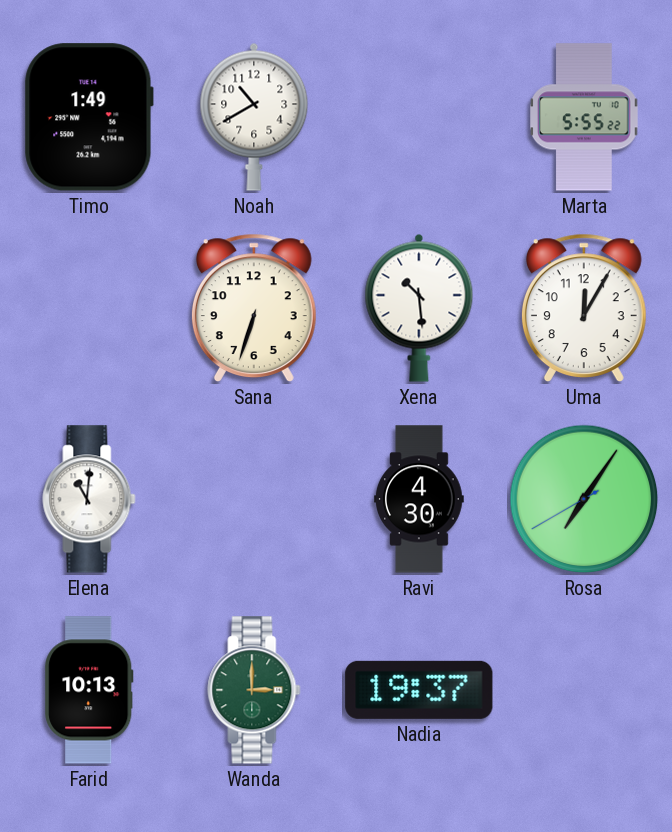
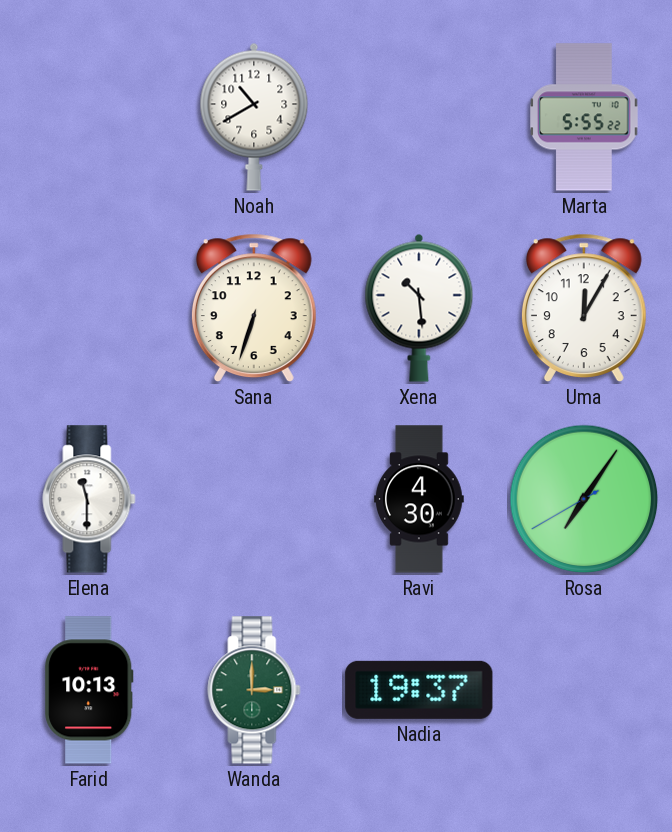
Timo: 1:49 -> none
Elena: 11:01 -> 11:30
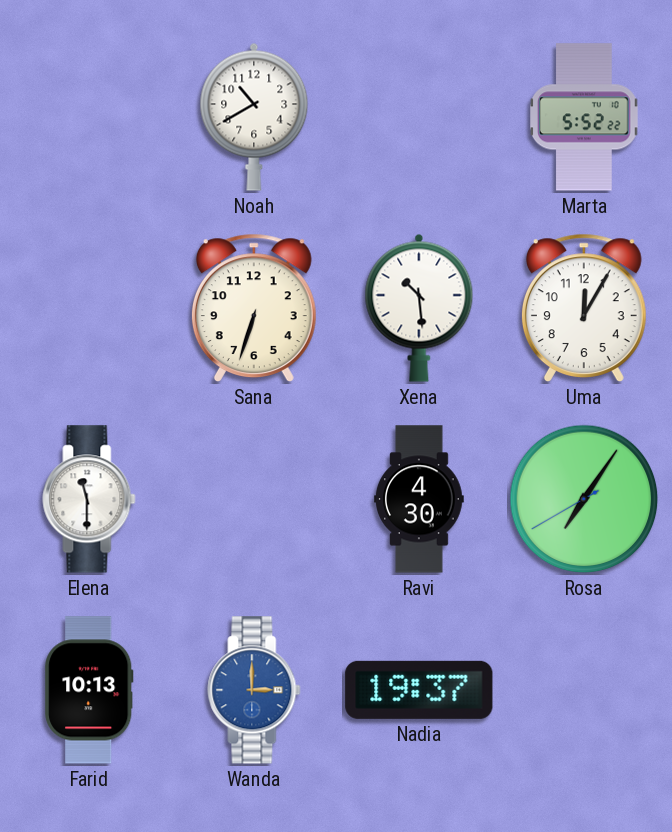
Marta: 5:55 -> 5:52
Wanda dial: green -> blue
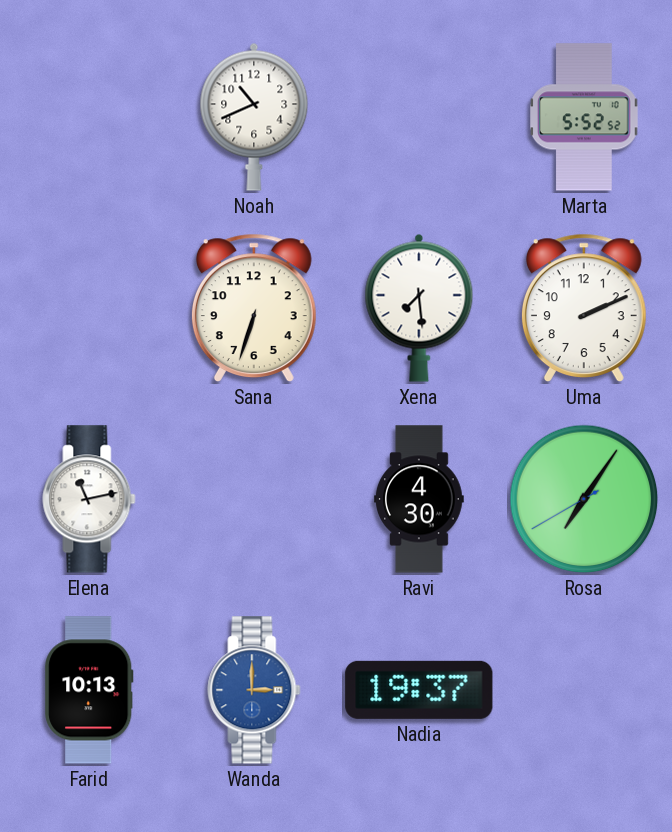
Noah: 10:40 -> 10:41
Marta: 5:52:22 -> 5:52:52
Xena: 10:29 -> 7:29
Uma: 12:05 -> 2:11
Elena: 11:30 -> 11:13
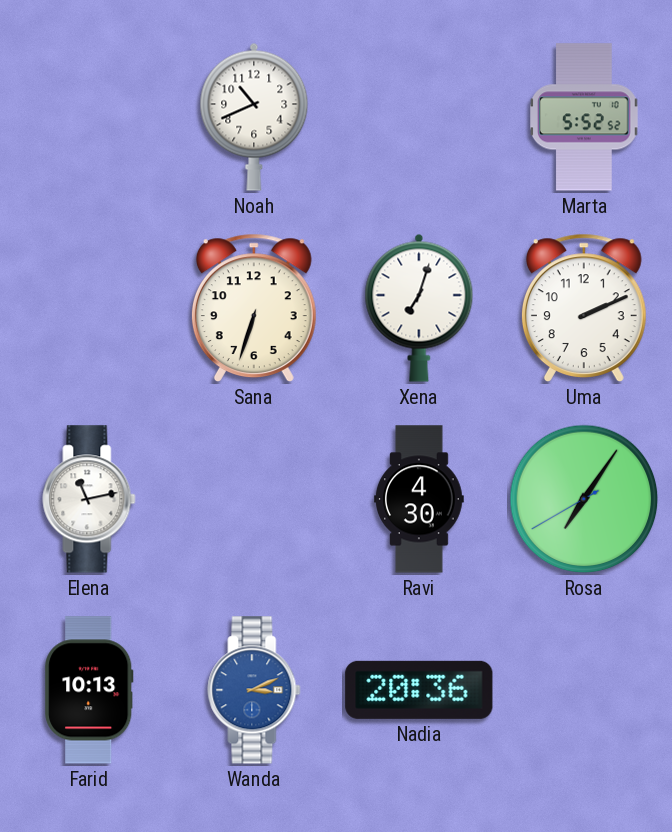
Xena: 7:29 -> 7:03
Wanda: 3:00 -> 3:11
Nadia: 19:37 -> 20:36
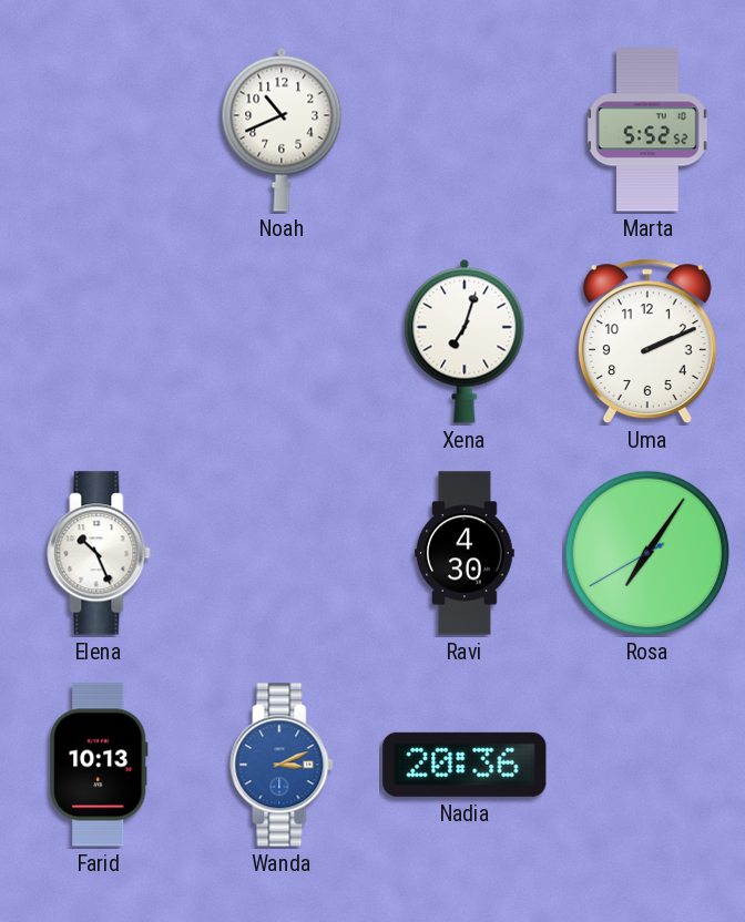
Sana: 6:33 -> none
Elena: 11:13 -> 10:26
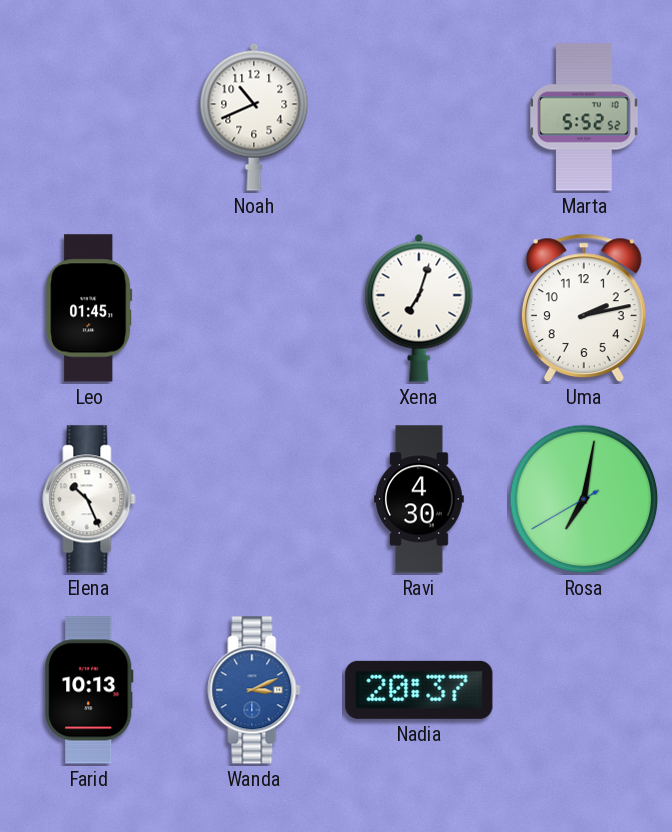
Leo: none -> 01:45
Uma: 2:11 -> 2:13
Rosa: 7:05 -> 7:01
Nadia: 20:36 -> 20:37
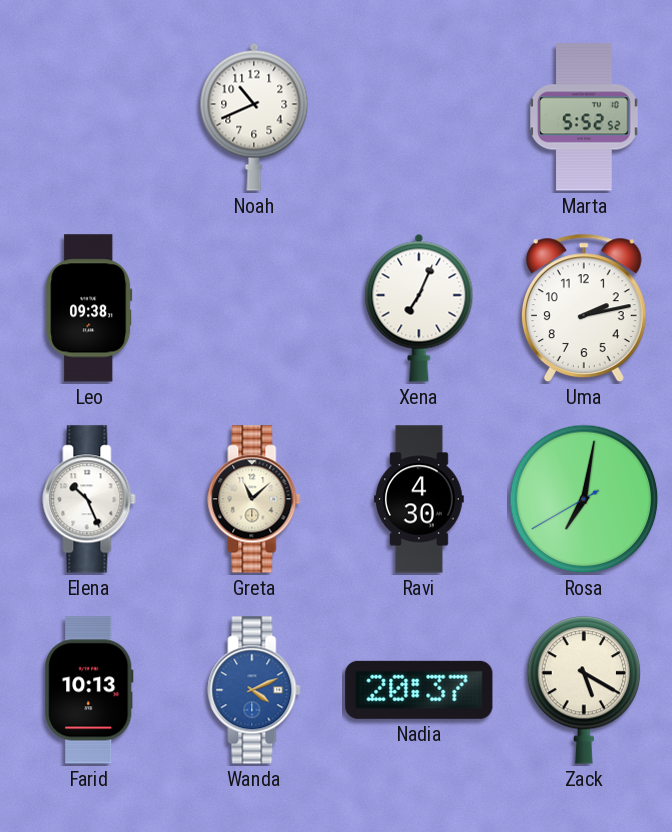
Leo: 01:45 -> 09:38
Xena: 7:03 -> 7:04
Greta: none -> 11:08
Wanda: 3:11 -> 4:11
Zack: none -> 5:20
